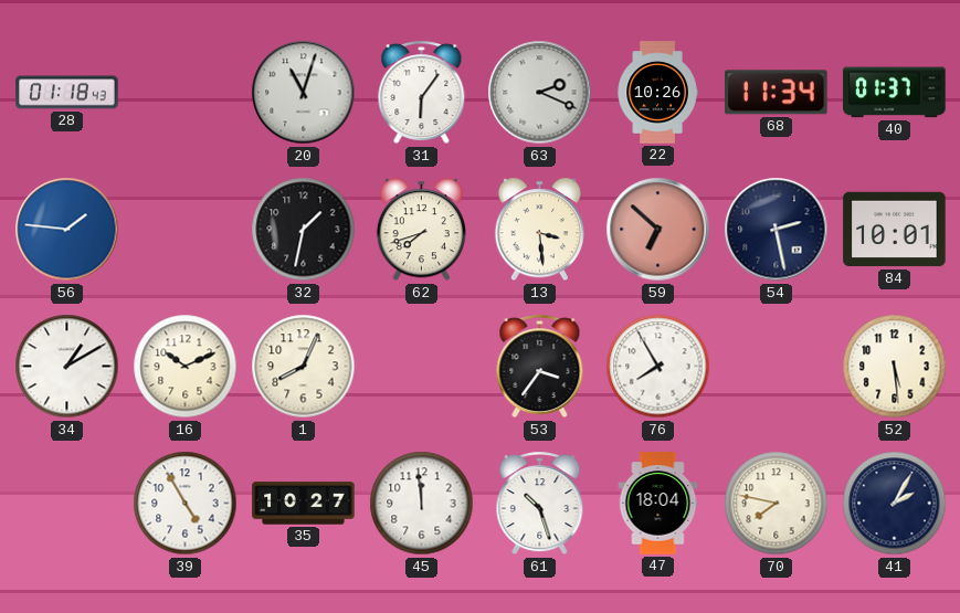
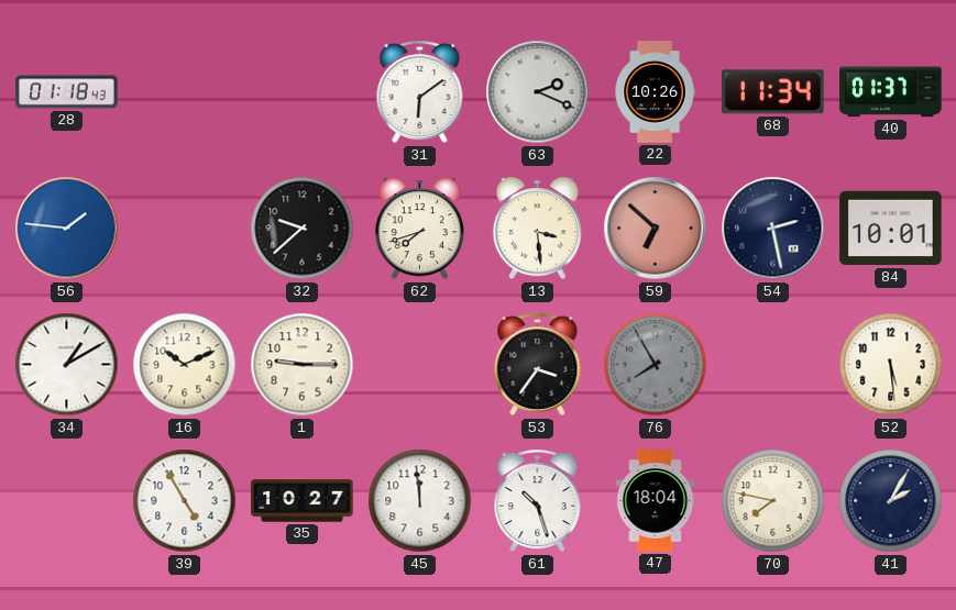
20: 11:03 -> none
31: 6:06 -> 6:09
32: 1:32 -> 9:38
1: 8:04 -> 9:15
76 dial: white -> grey
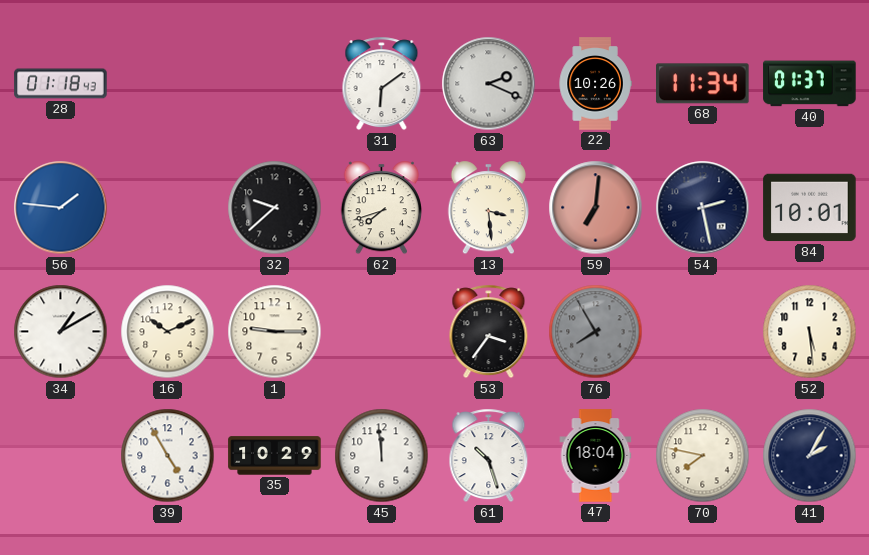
59: 6:52 -> 7:01
35: 10:27 -> 10:29
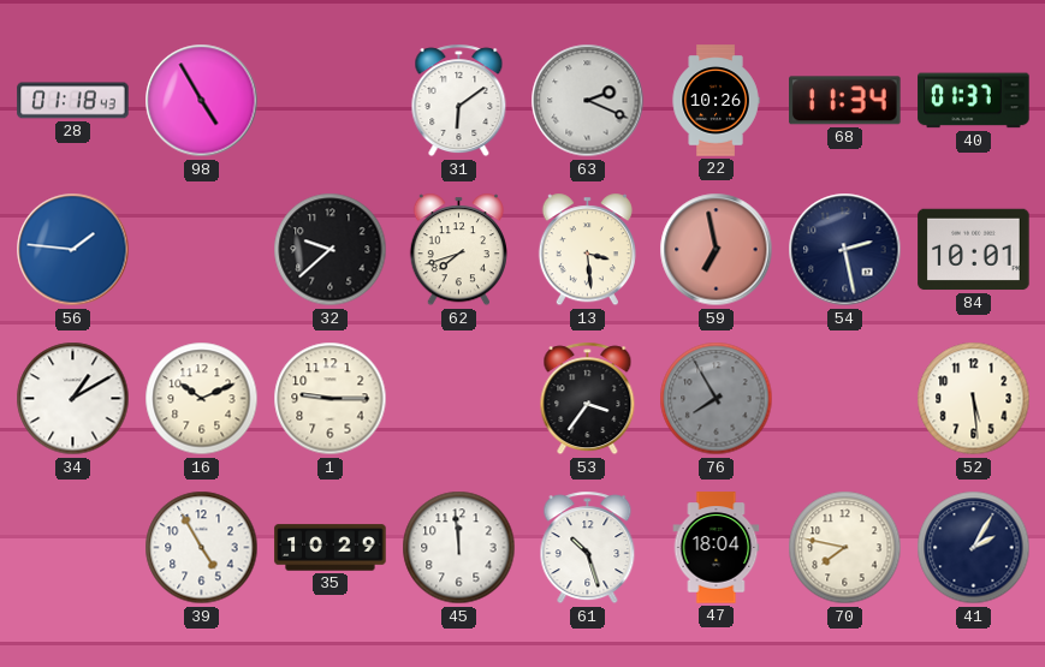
98: none -> 4:55
59: 7:01 -> 6:58
